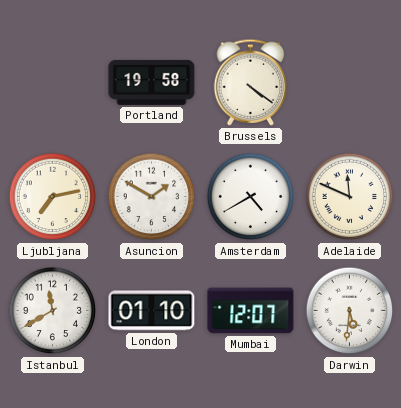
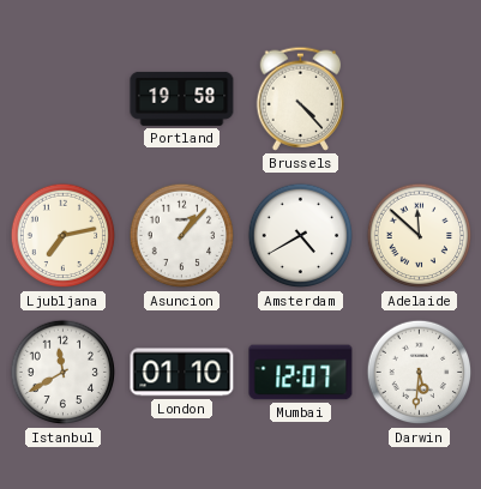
Brussels: 4:21 -> 4:23
Asuncion: 1:50 -> 1:07
Adelaide: 11:49 -> 11:52
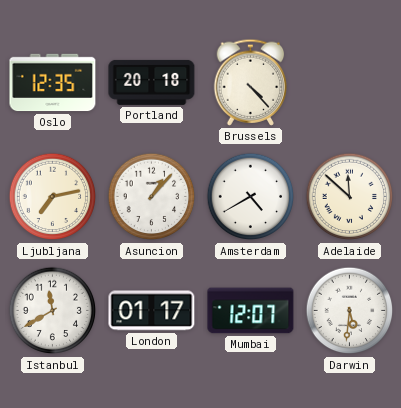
Oslo: none -> 12:35
Portland: 19:58 -> 20:18
London: 01:10 -> 01:17
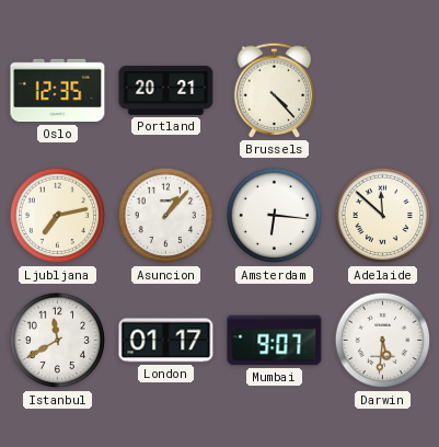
Portland: 20:18 -> 20:21
Amsterdam: 4:40 -> 6:16
Mumbai: 12:07 -> 9:07
